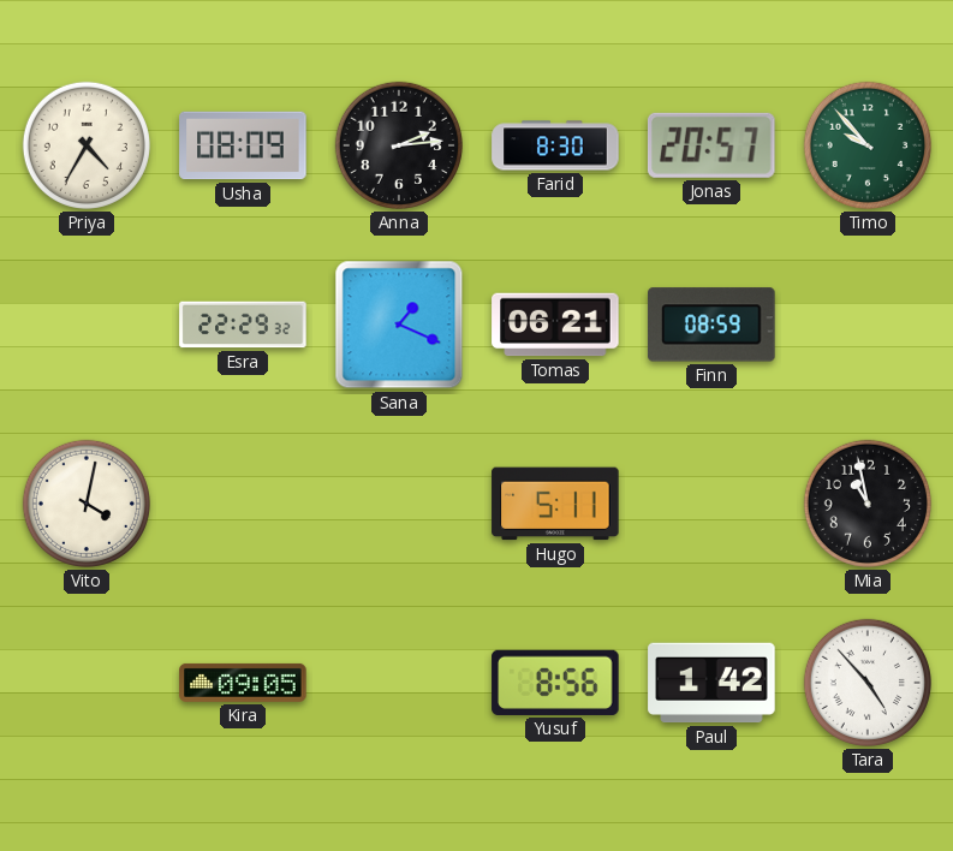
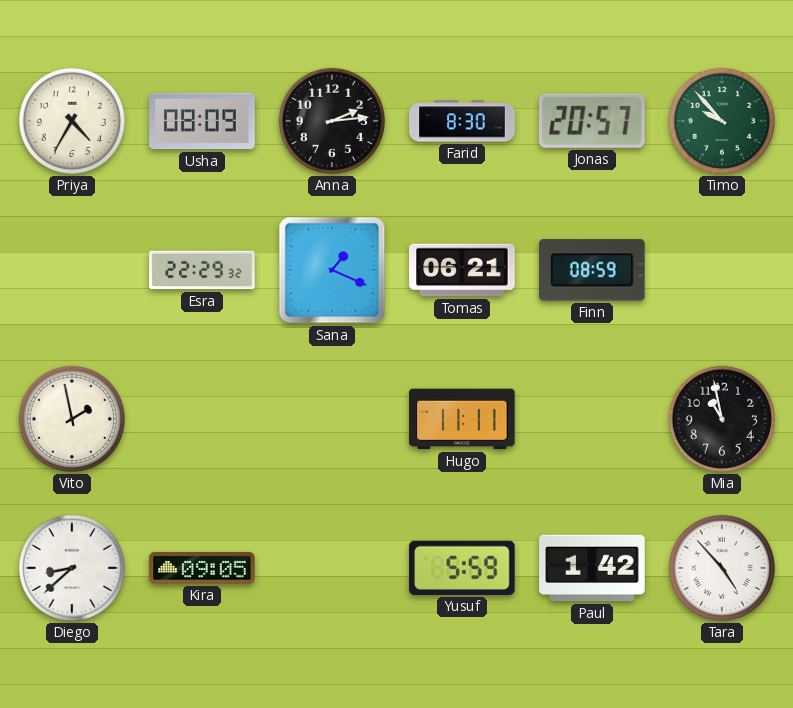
Vito: 4:02 -> 1:58
Hugo: 5:11 -> 11:11
Diego: none -> 8:38
Yusuf: 8:56 -> 5:59
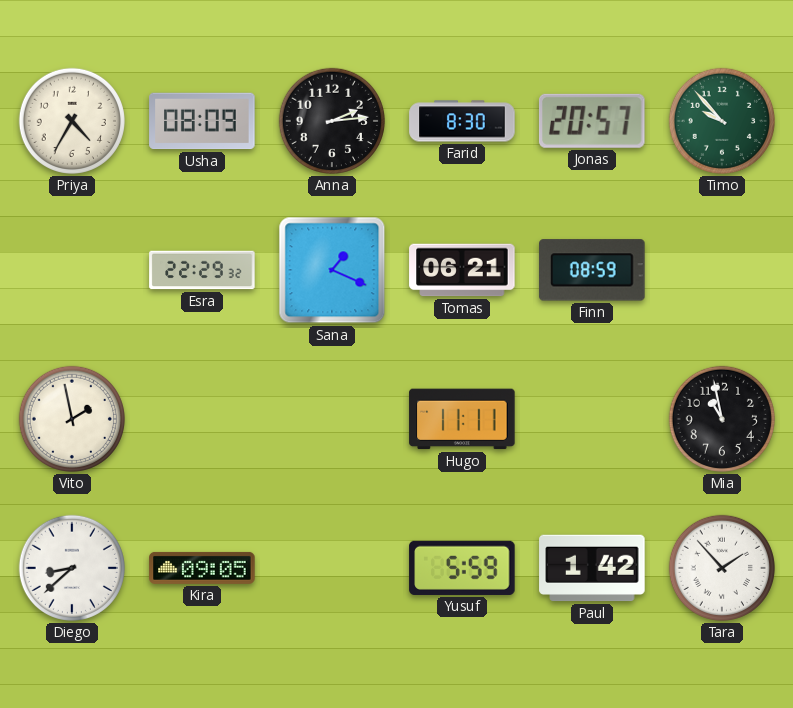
Tara: 4:53 -> 1:53
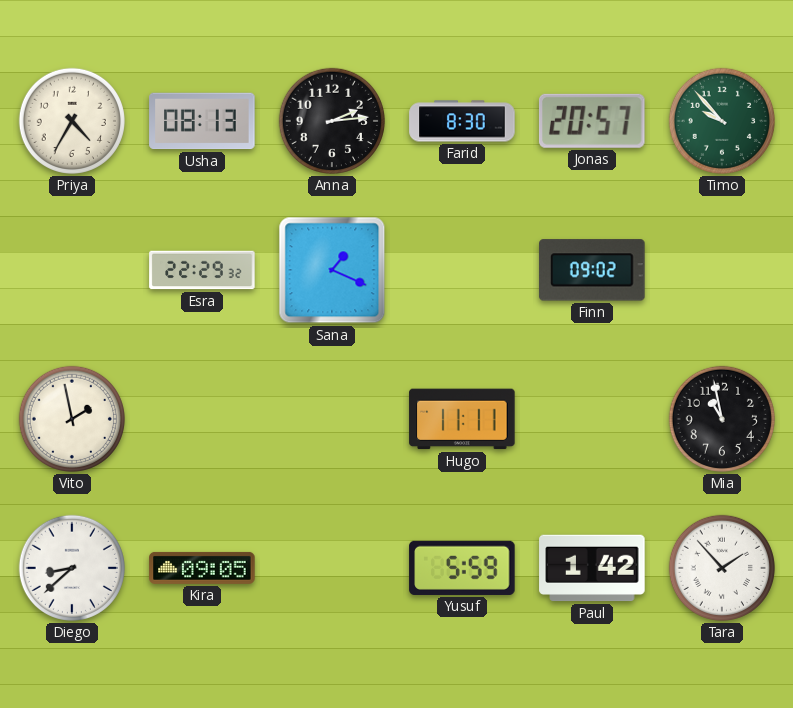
Usha: 08:09 -> 08:13
Tomas: 06:21 -> none
Finn: 08:59 -> 09:02
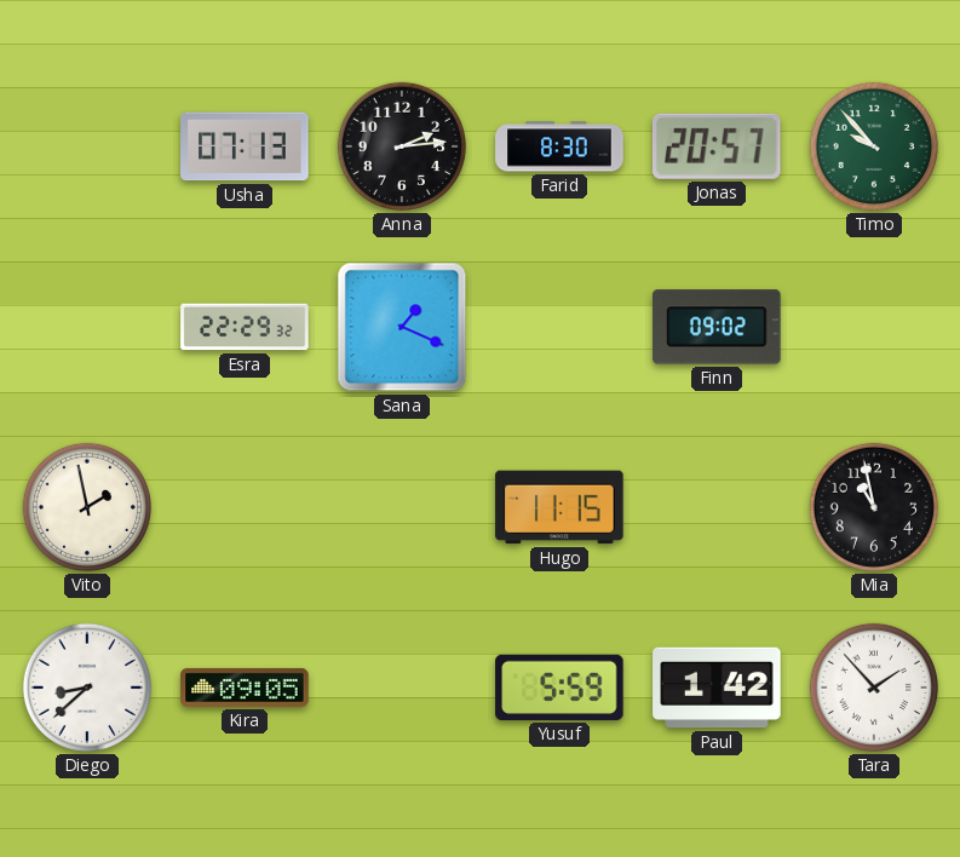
Priya: 4:35 -> none
Usha: 08:13 -> 07:13
Hugo: 11:11 -> 11:15
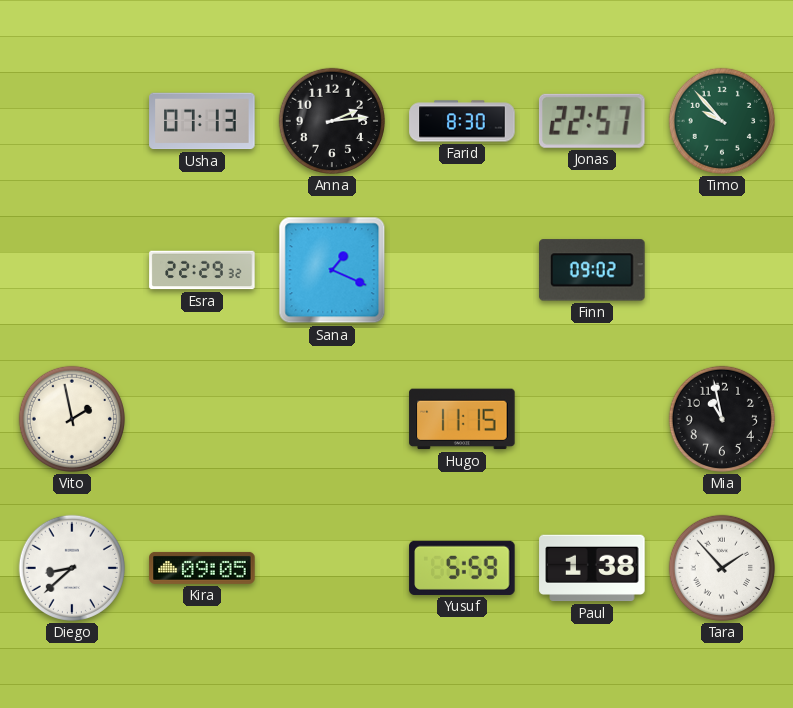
Jonas: 20:57 -> 22:57
Paul: 1:42 -> 1:38
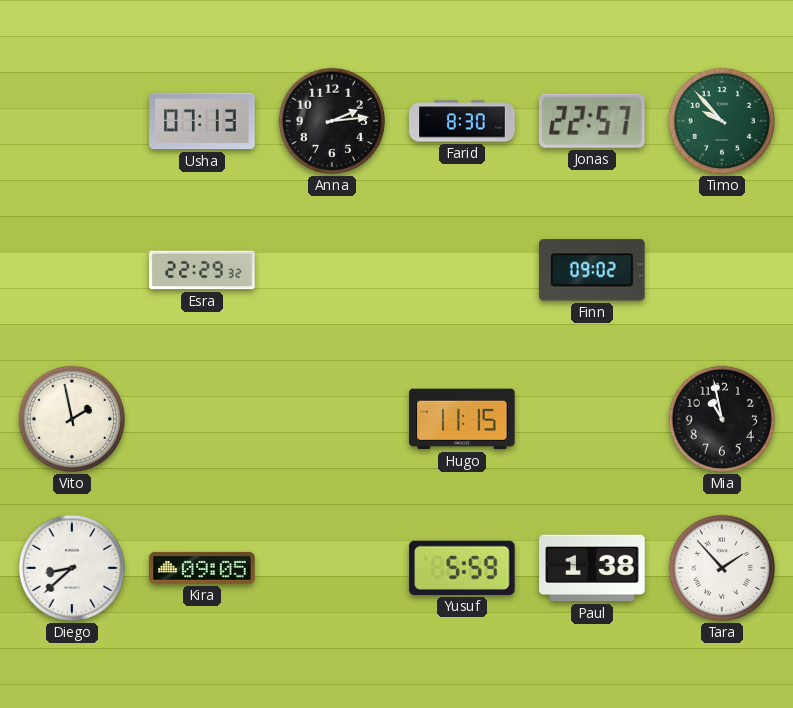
Sana: 1:19 -> none
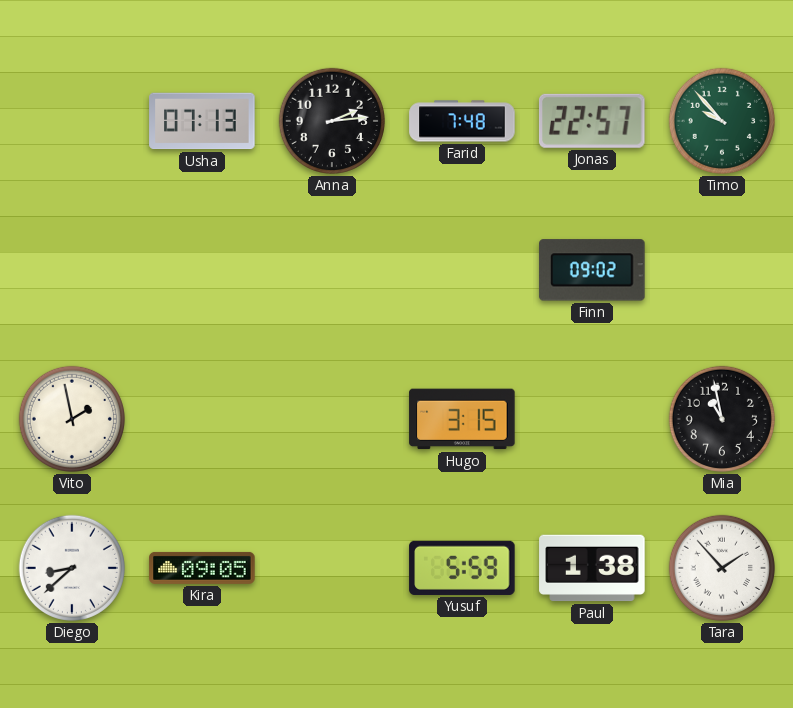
Farid: 8:30 -> 7:48
Esra: 22:29 -> none
Hugo: 11:15 -> 3:15
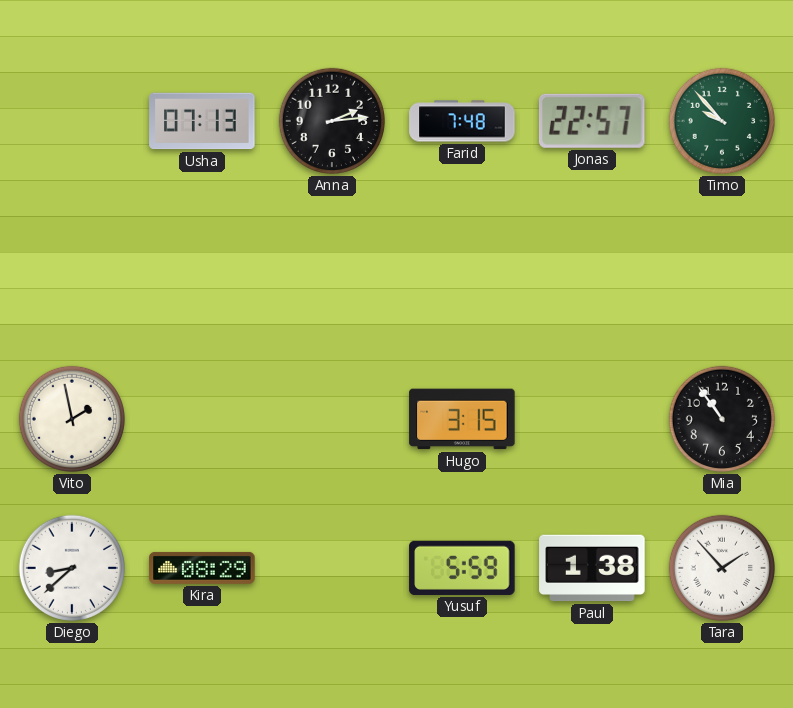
Finn: 09:02 -> none
Mia: 10:58 -> 10:54
Kira: 09:05 -> 08:29
